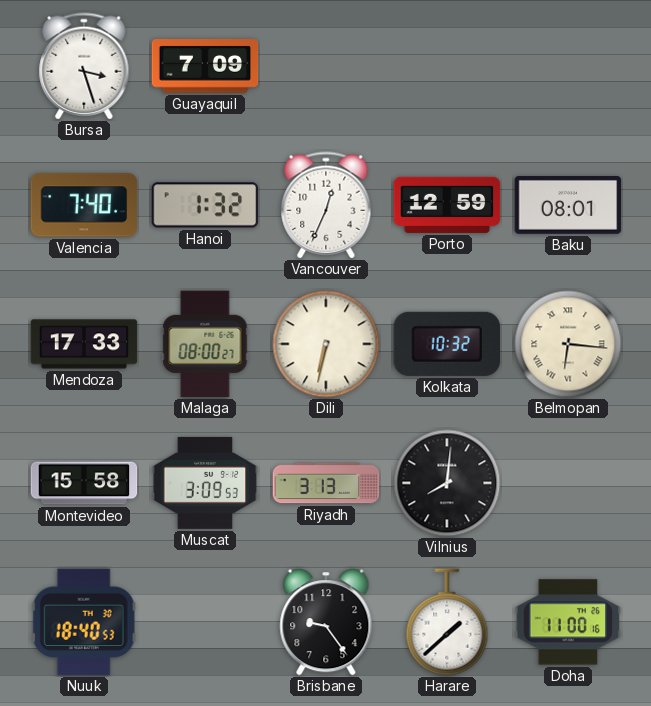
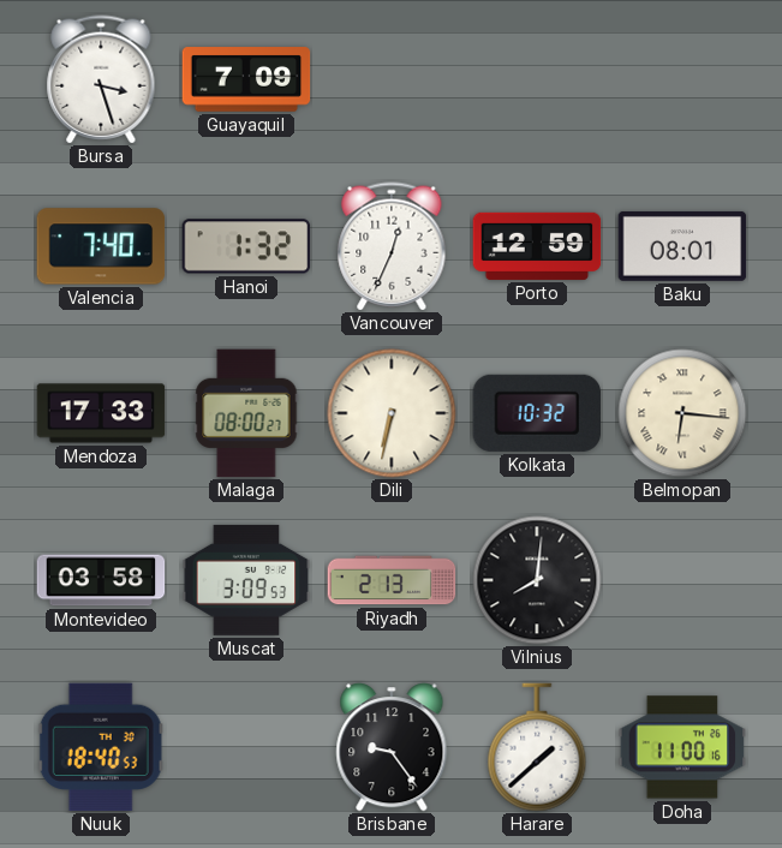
Montevideo: 15:58 -> 03:58
Riyadh: 3:13 -> 2:13
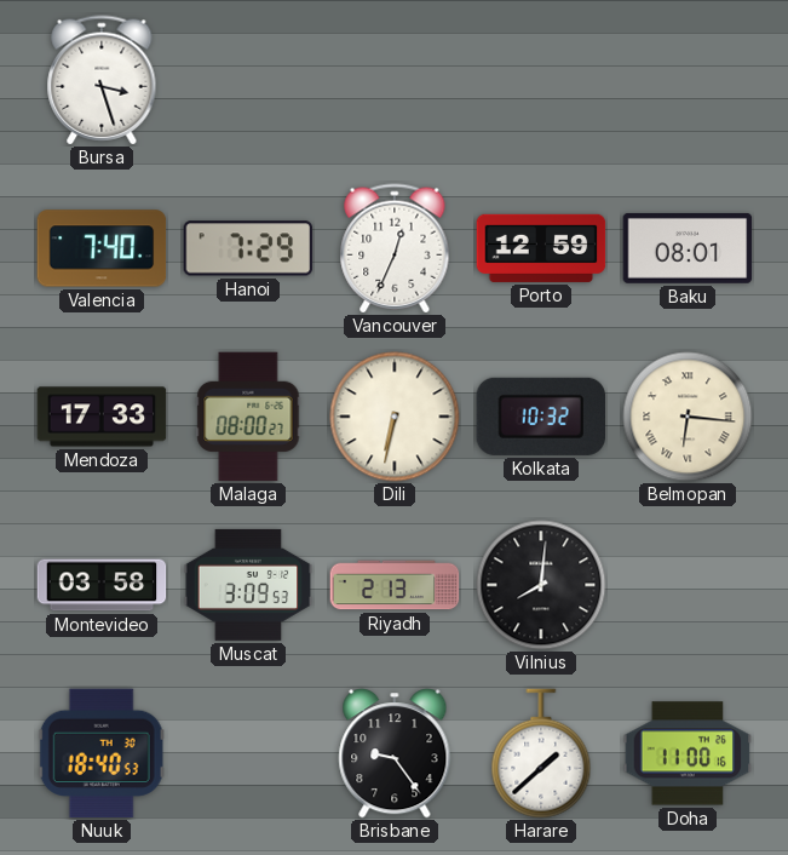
Guayaquil: 7:09 -> none
Hanoi: 1:32 -> 7:29
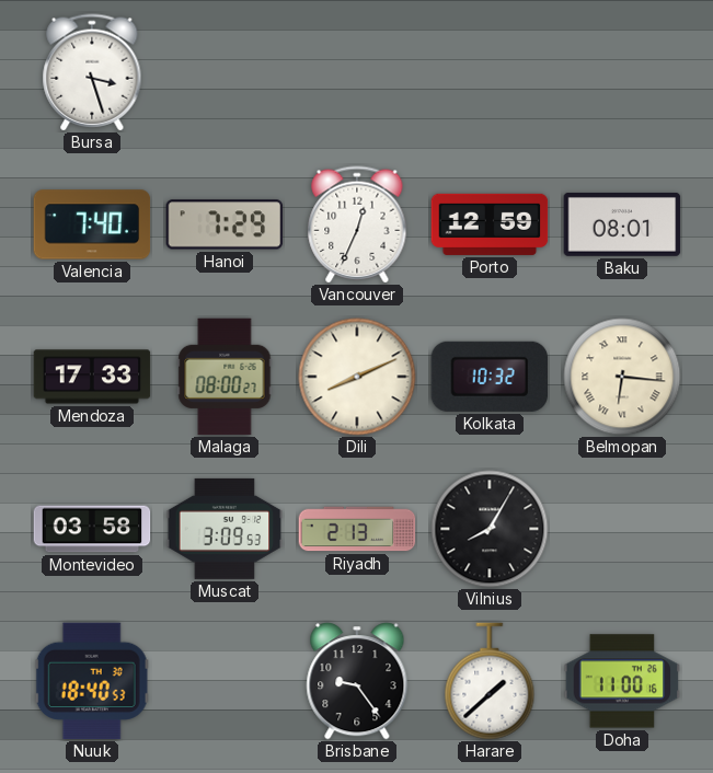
Dili: 6:32 -> 8:11
Vilnius: 8:01 -> 8:05
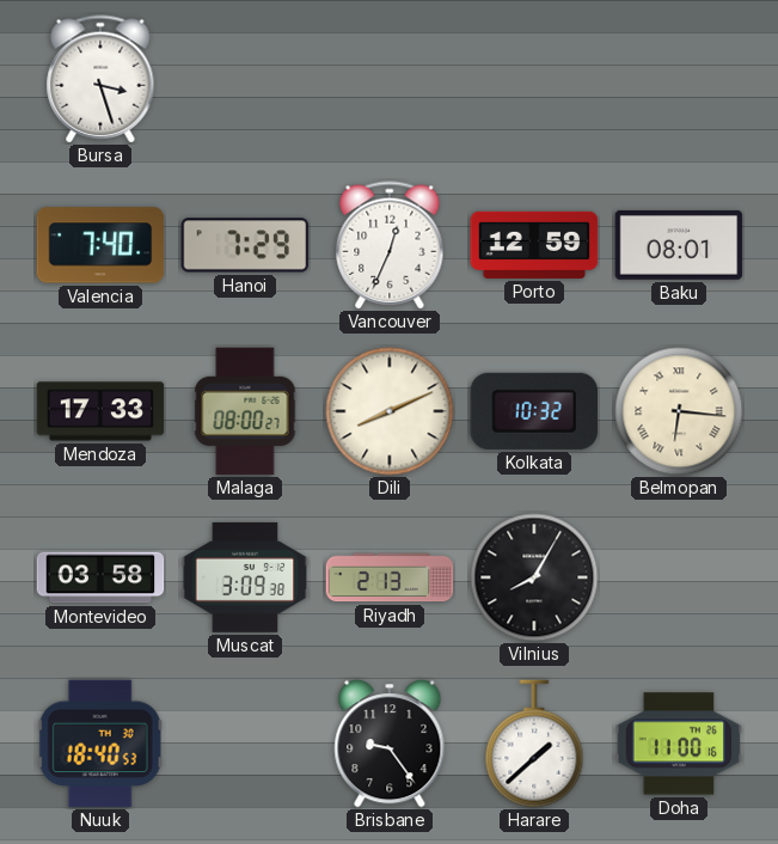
Muscat: 3:09:53 -> 3:09:38
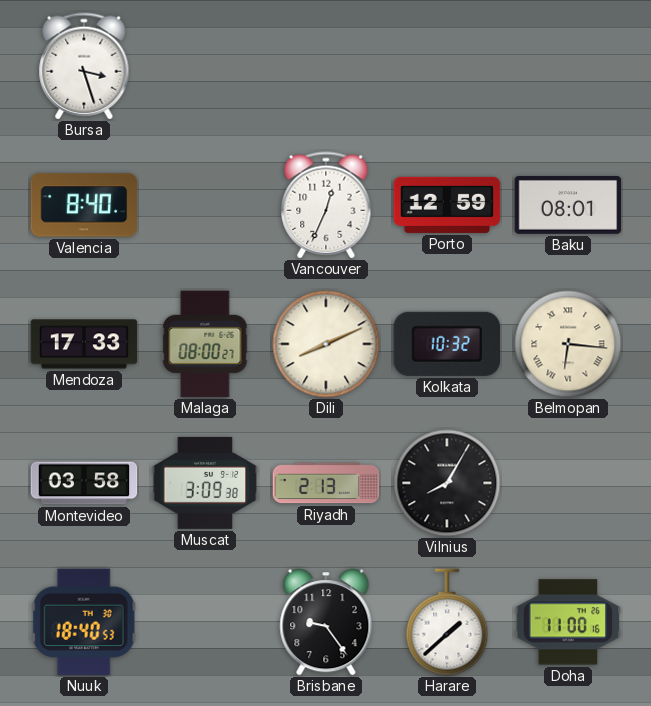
Valencia: 7:40 -> 8:40
Hanoi: 7:29 -> none
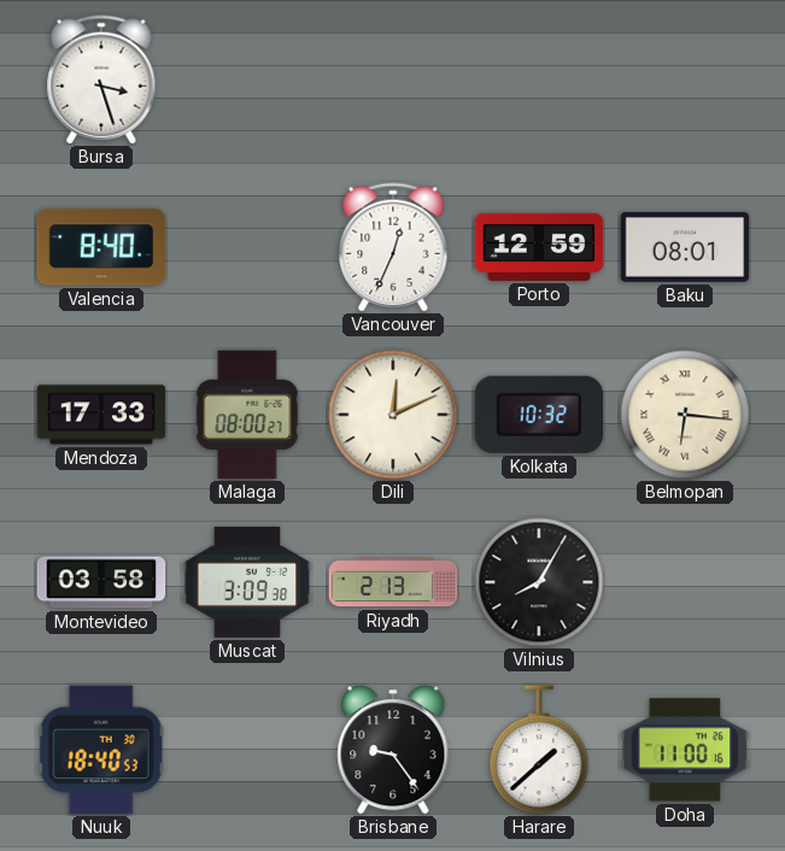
Dili: 8:11 -> 12:11
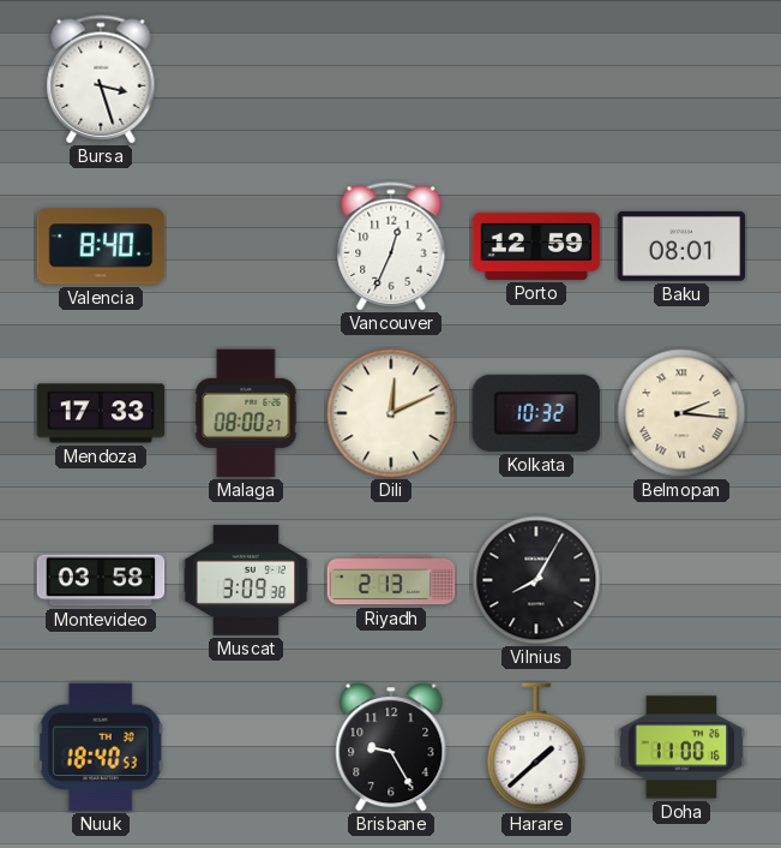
Belmopan: 6:16 -> 2:16
Brisbane: 9:24 -> 9:25
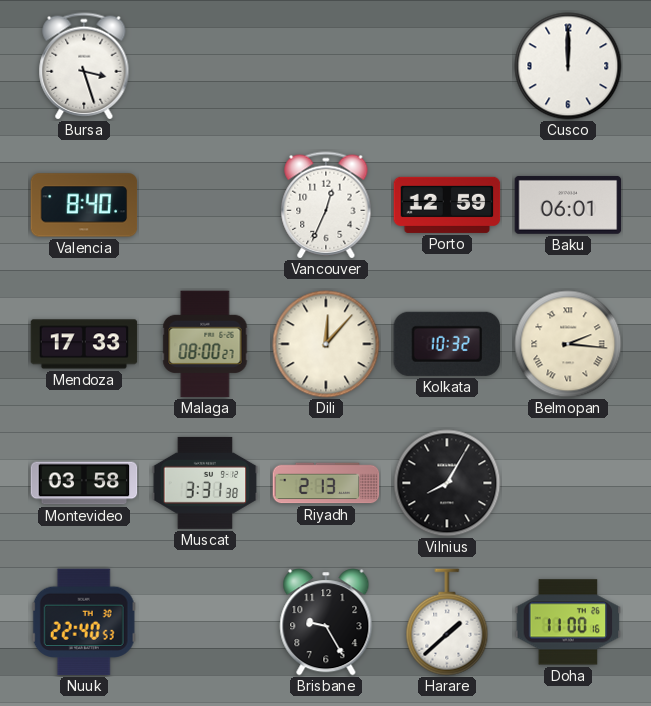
Cusco: none -> 12:00
Baku: 08:01 -> 06:01
Dili: 12:11 -> 12:07
Muscat: 3:09 -> 3:31
Nuuk: 18:40 -> 22:40
